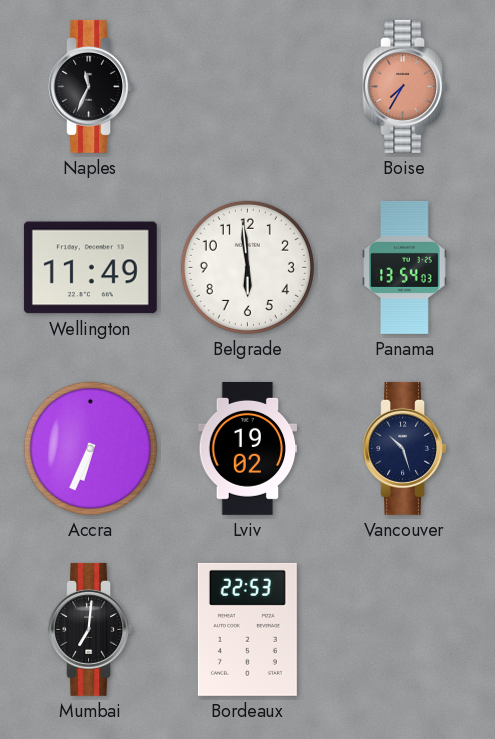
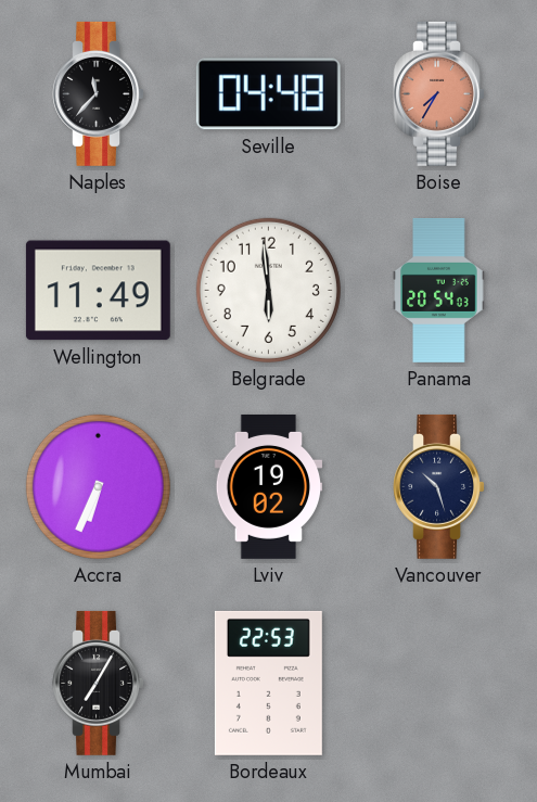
Naples: 11:34 -> 11:37
Seville: none -> 04:48
Panama: 13:54 -> 20:54
Mumbai: 7:01 -> 7:05
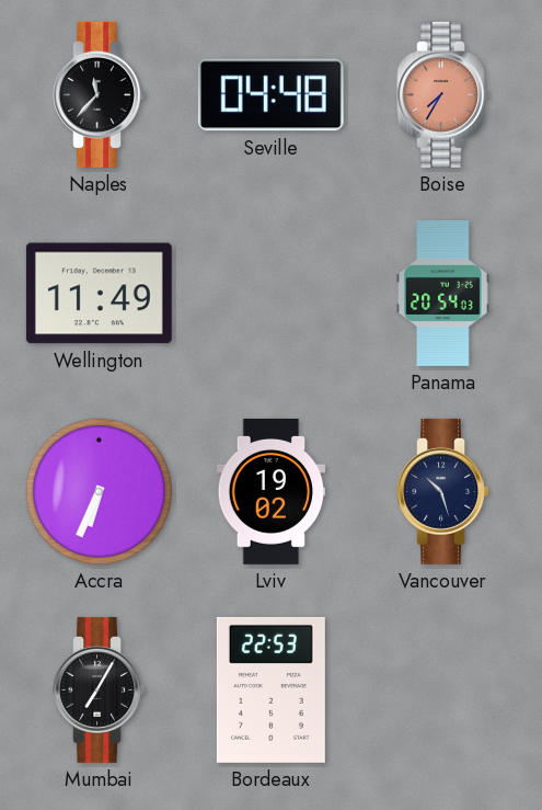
Belgrade: 5:59 -> none
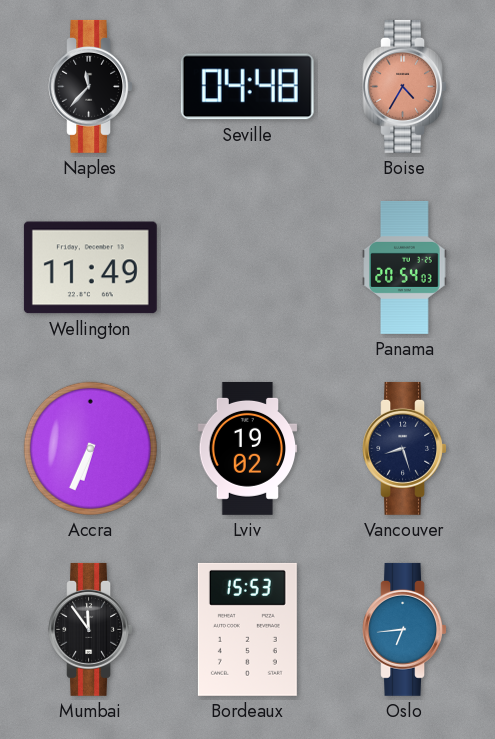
Boise: 7:35 -> 4:35
Vancouver: 10:27 -> 8:27
Mumbai: 7:05 -> 11:54
Bordeaux: 22:53 -> 15:53
Oslo: none -> 6:44
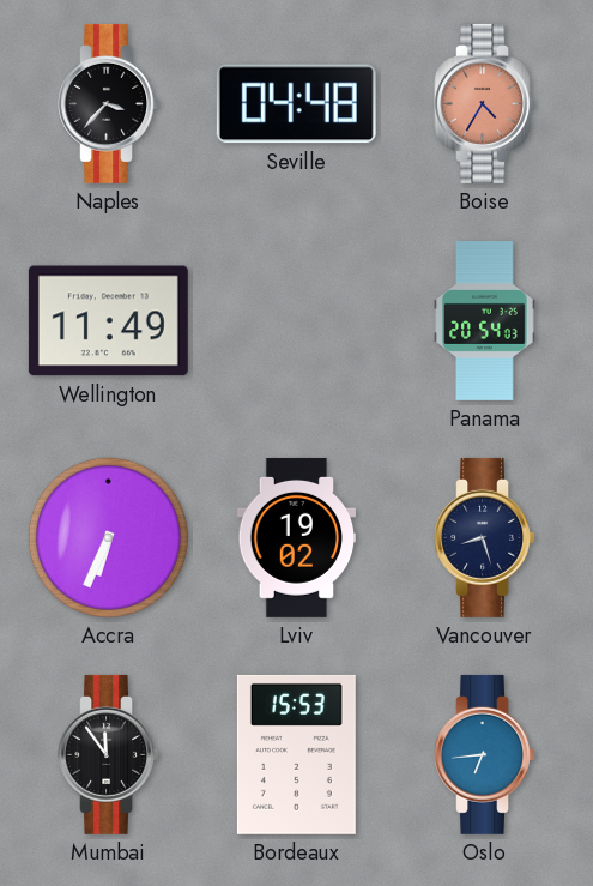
Naples: 11:37 -> 3:37
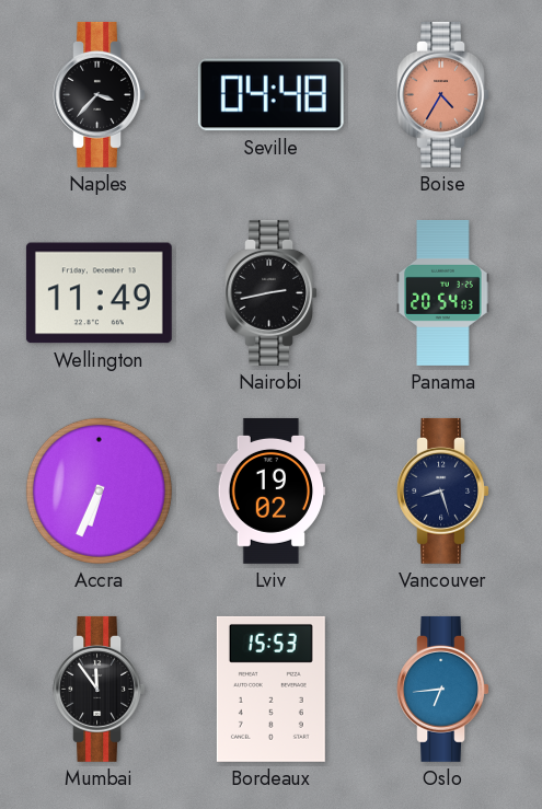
Nairobi: none -> 2:43
